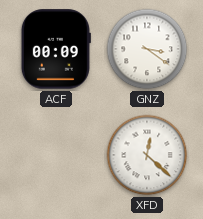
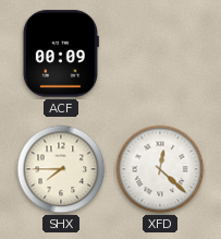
GNZ: 3:21 -> none
SHX: none -> 7:45
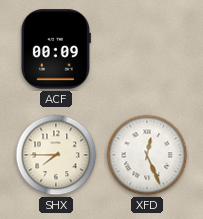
XFD: 12:22 -> 12:26
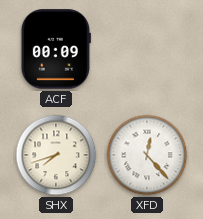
SHX: 7:45 -> 7:42
XFD: 12:26 -> 12:23
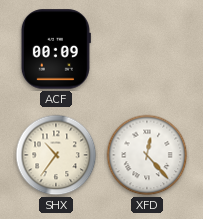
SHX: 7:42 -> 10:36
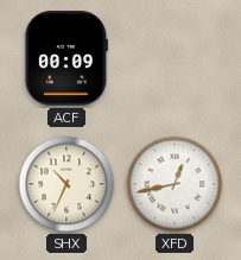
SHX: 10:36 -> 10:34
XFD: 12:23 -> 12:43
